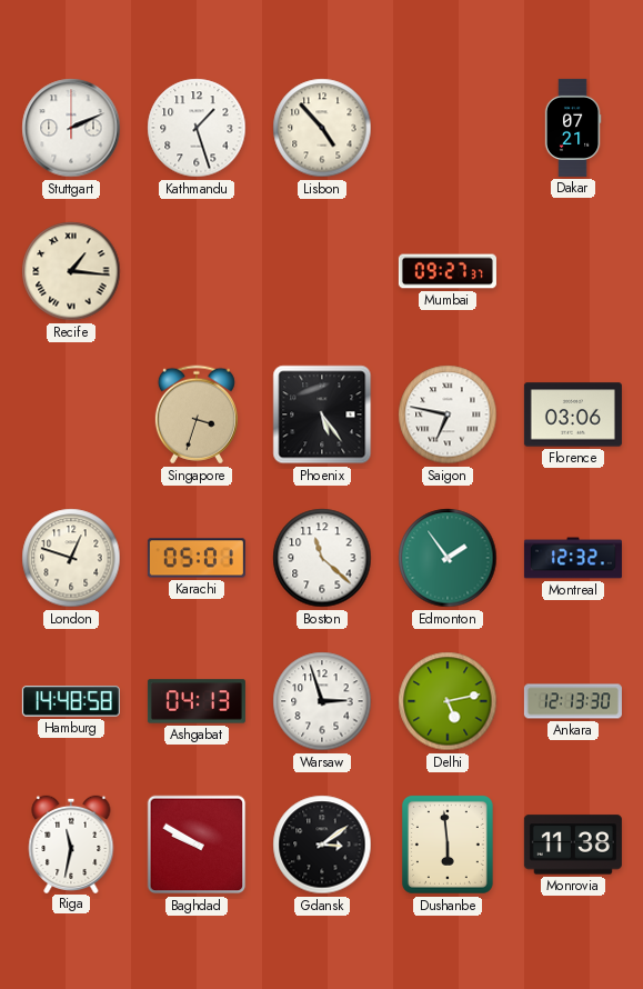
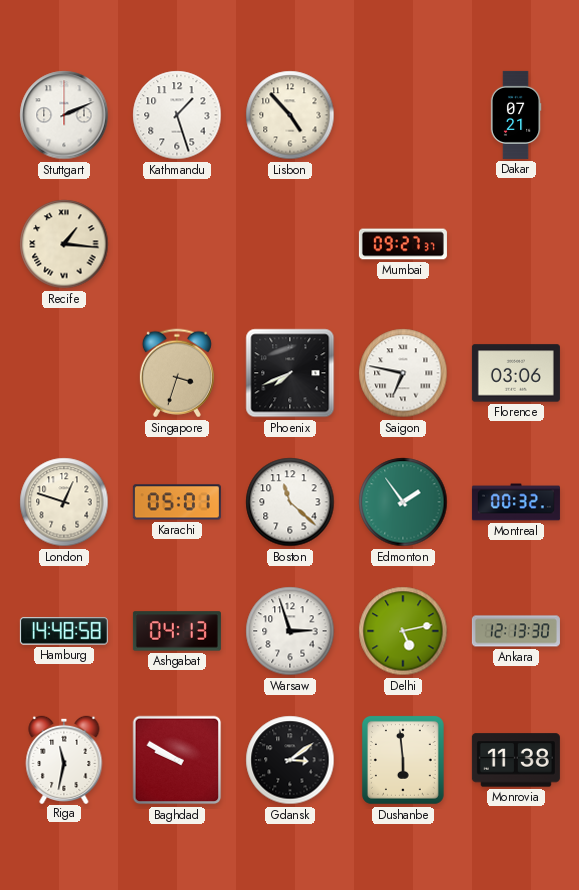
Phoenix: 5:24 -> 7:41
Montreal: 12:32 -> 00:32
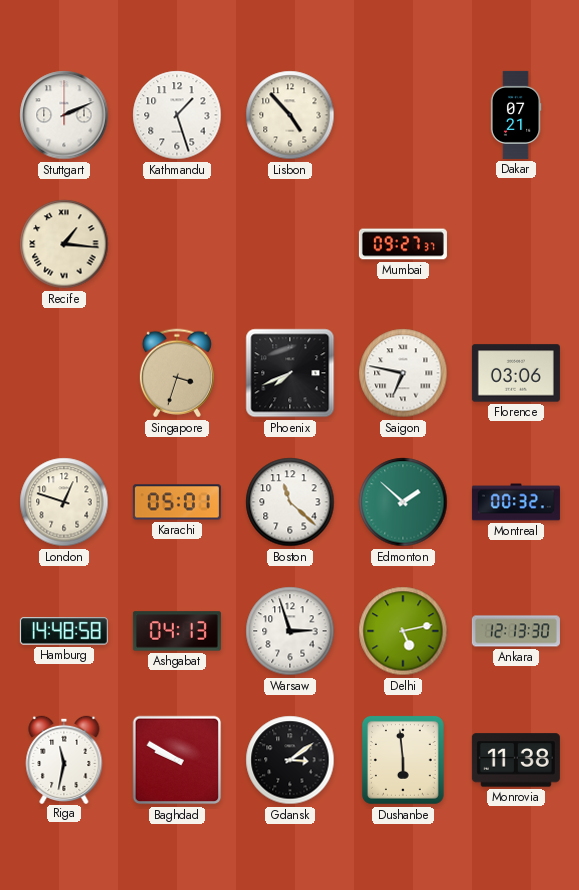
Edmonton: 1:54 -> 1:52
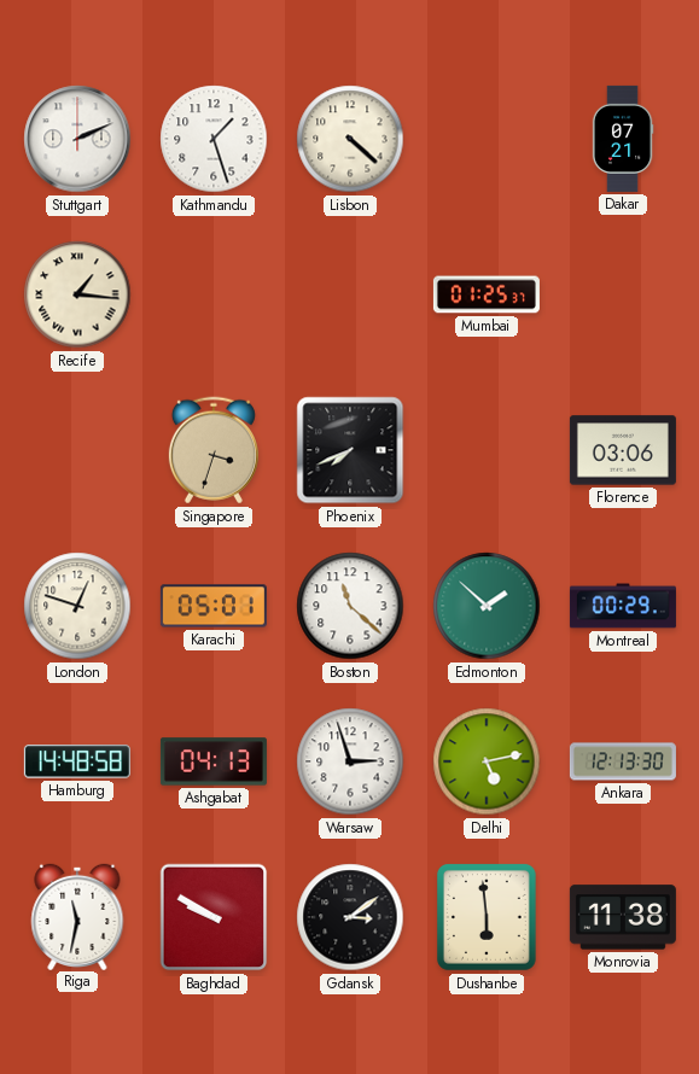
Lisbon: 4:53 -> 4:22
Mumbai: 09:27 -> 01:25
Saigon: 6:47 -> none
Montreal: 00:32 -> 00:29
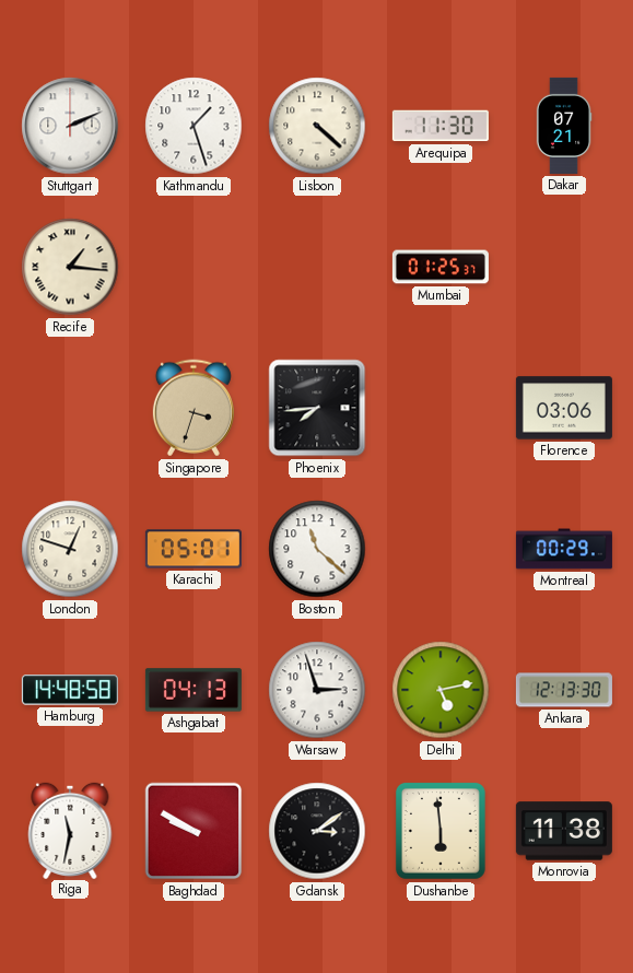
Arequipa: none -> 11:30
Phoenix: 7:41 -> 7:44
Edmonton: 1:52 -> none
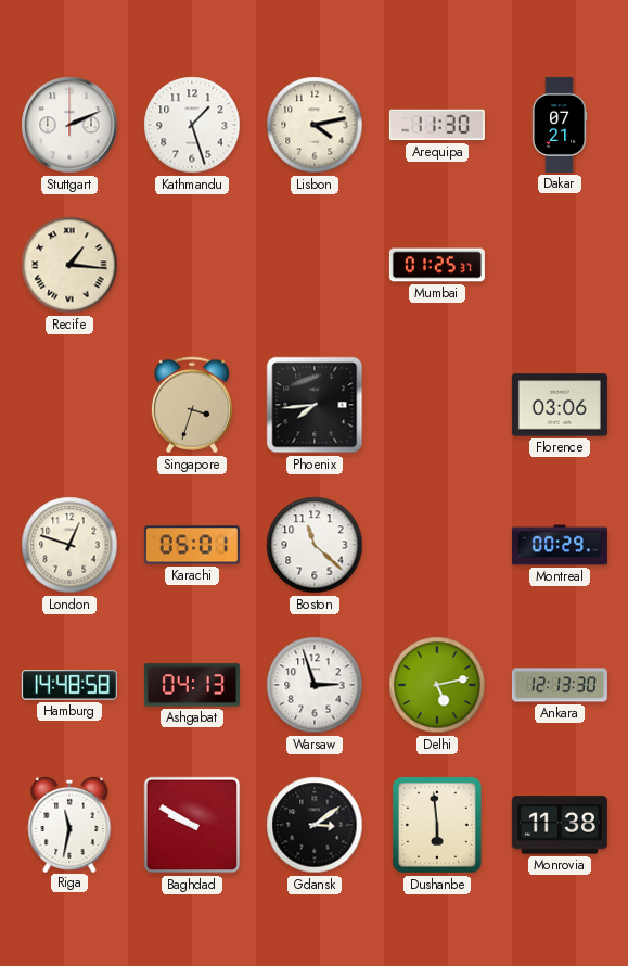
Lisbon: 4:22 -> 4:13
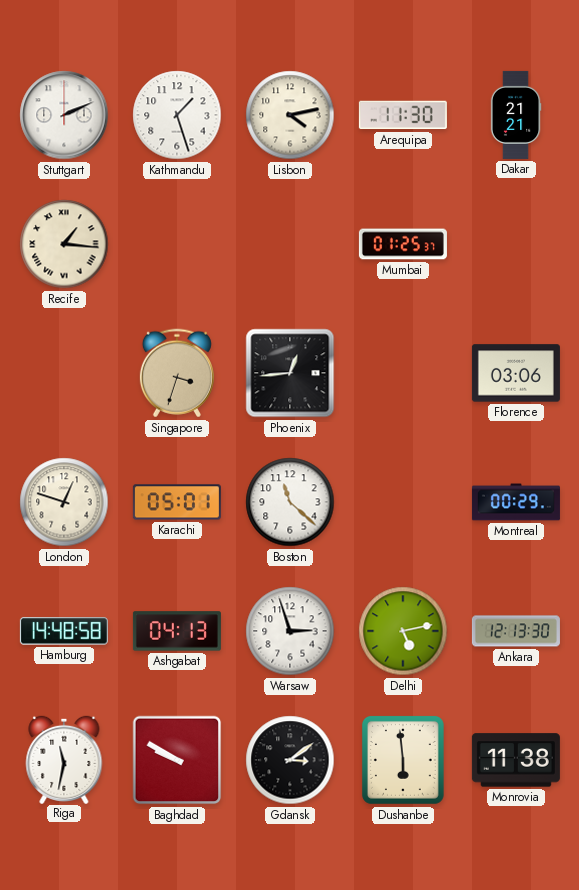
Dakar: 07:21 -> 21:21
Phoenix: 7:44 -> 12:44
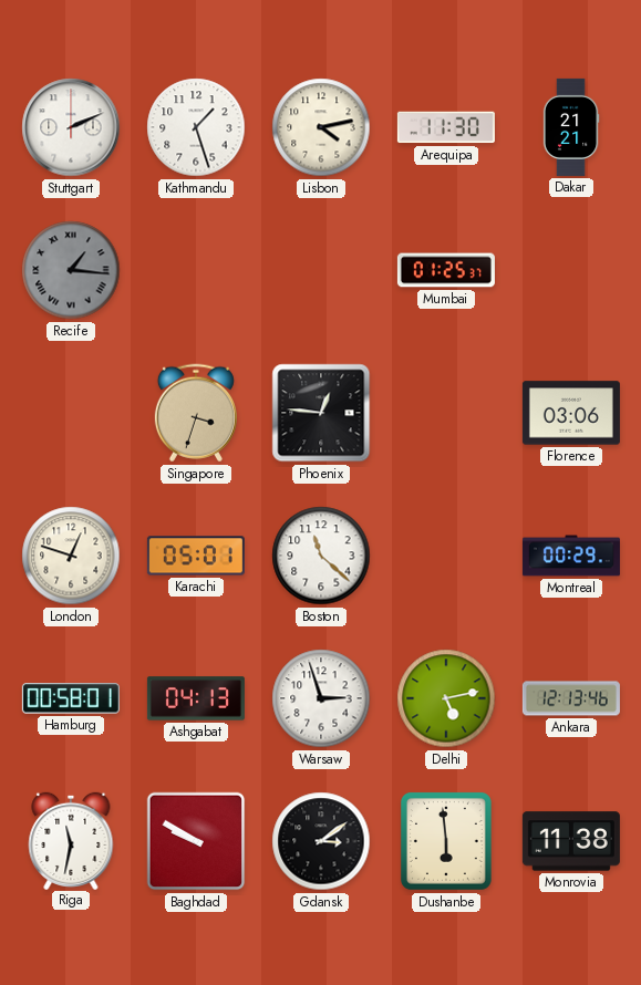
Recife dial: cream -> grey
Phoenix: 12:44 -> 12:46
Hamburg: 14:48 -> 00:58
Ankara: 12:13:30 -> 12:13:46
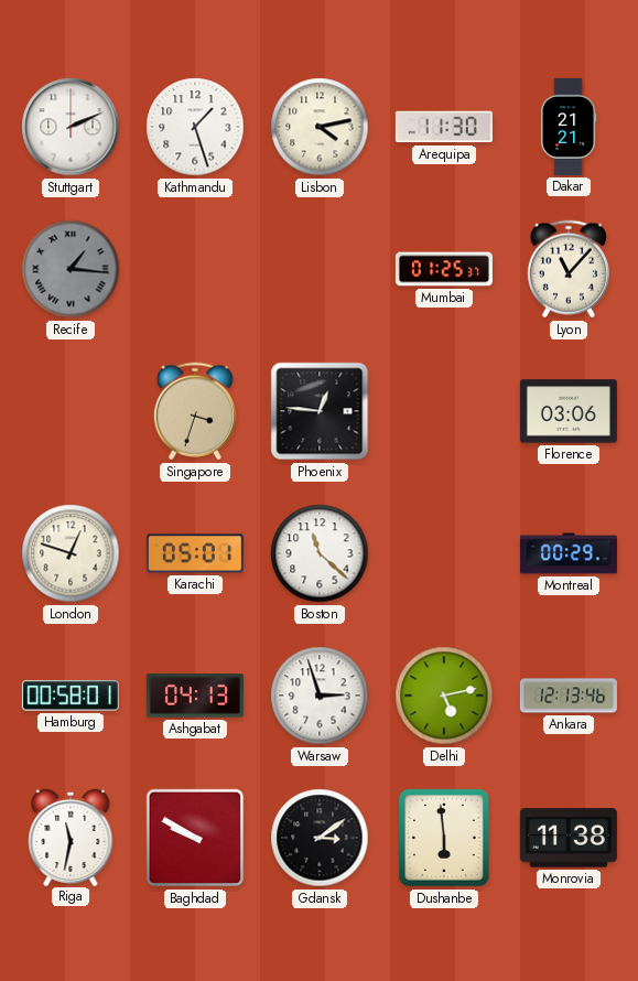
Lyon: none -> 11:07
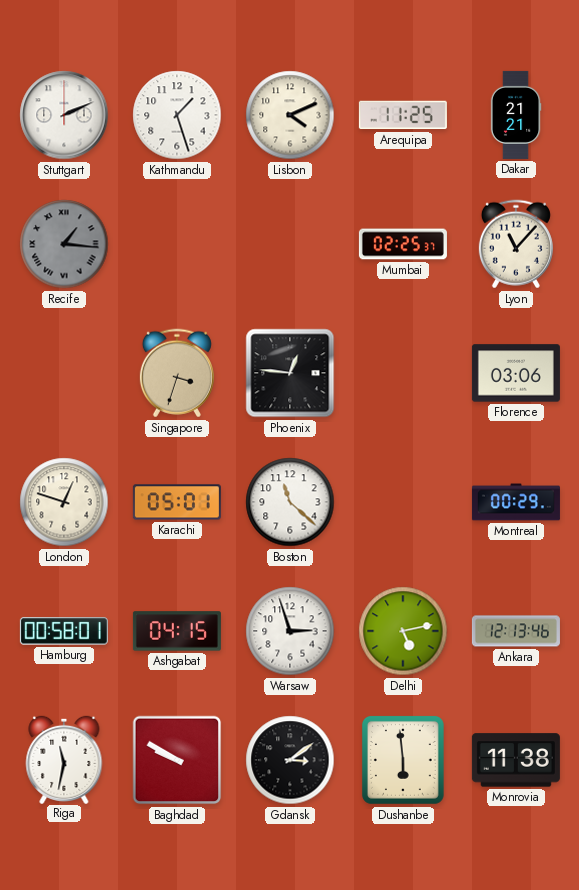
Lisbon: 4:13 -> 4:11
Arequipa: 11:30 -> 11:25
Mumbai: 01:25 -> 02:25
Ashgabat: 04:13 -> 04:15
